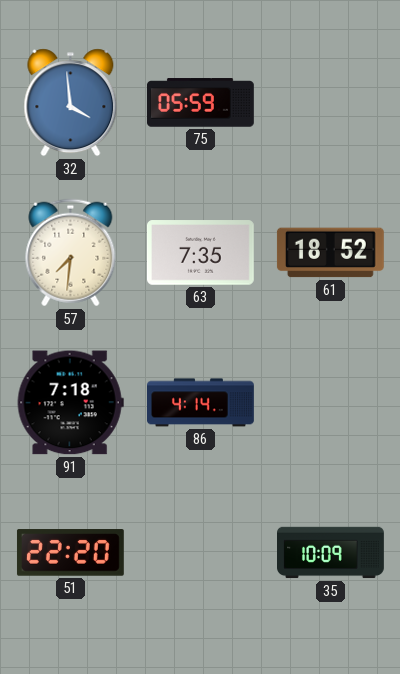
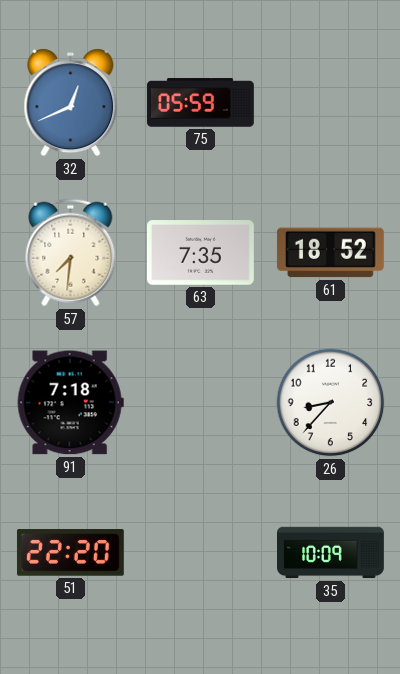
32: 3:59 -> 12:41
86: 4:14 -> none
26: none -> 8:37
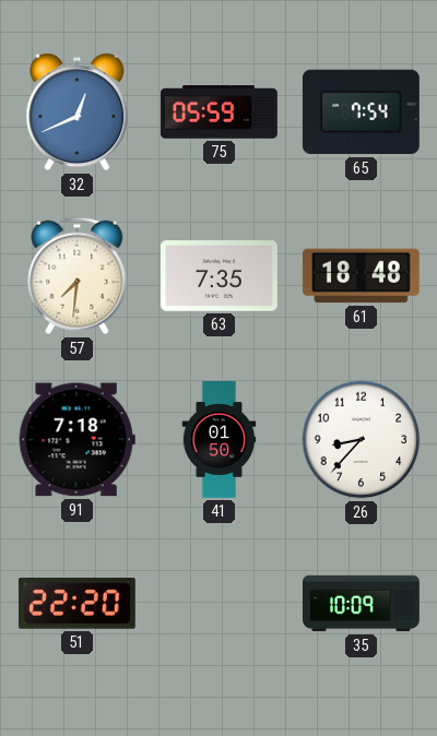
65: none -> 7:54
61: 18:52 -> 18:48
41: none -> 01:50
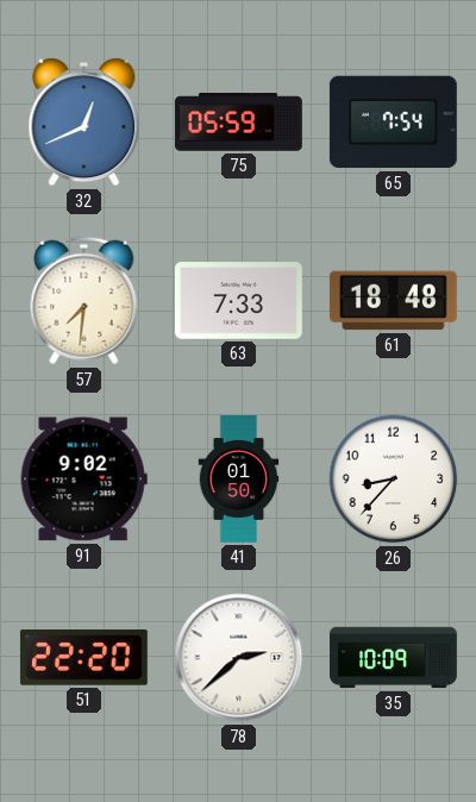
63: 7:35 -> 7:33
91: 7:18 -> 9:02
78: none -> 2:38
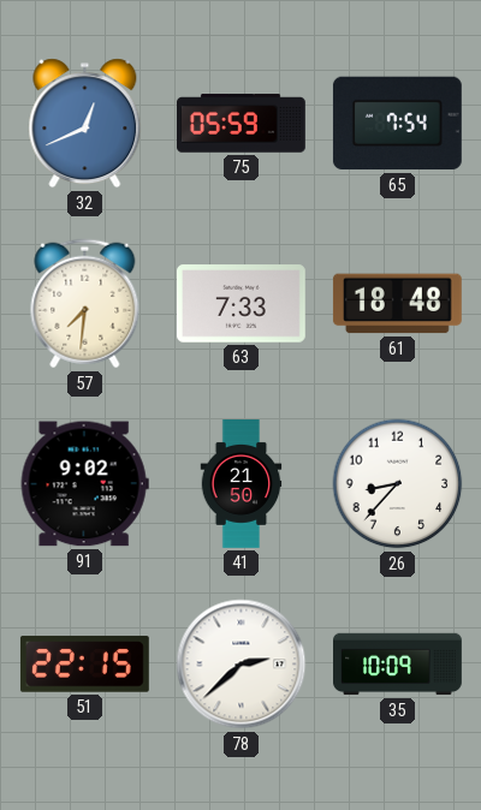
41: 01:50 -> 21:50
51: 22:20 -> 22:15
